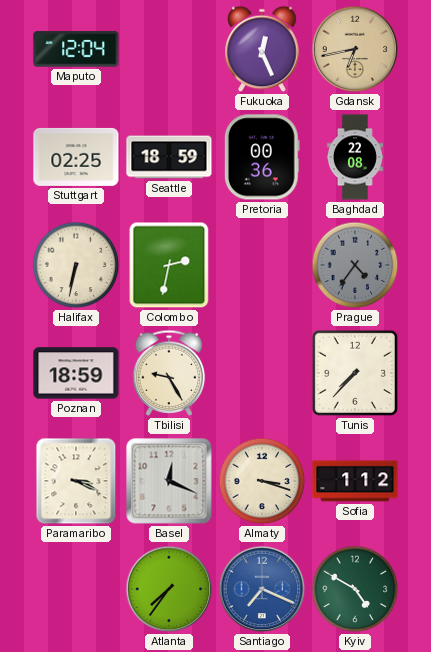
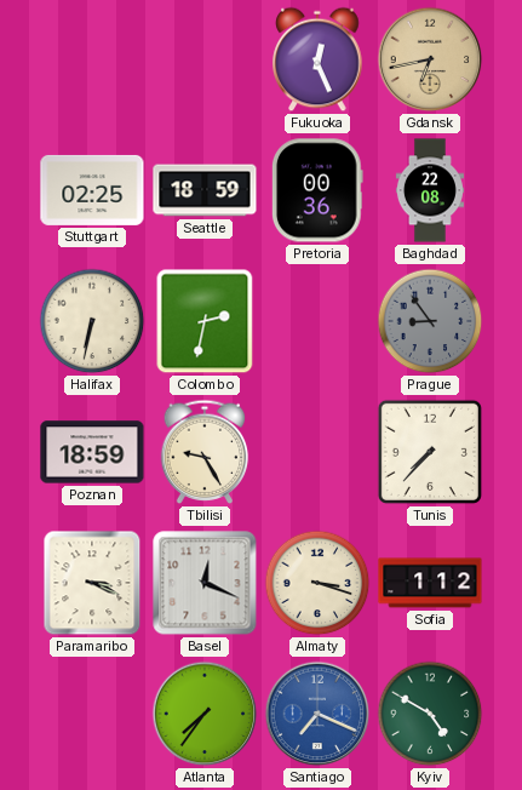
Maputo: 12:04 -> none
Prague: 4:36 -> 8:54
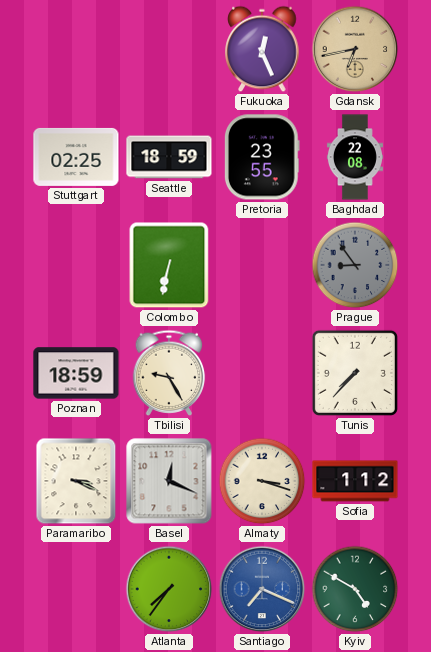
Pretoria: 00:36 -> 23:55
Halifax: 6:32 -> none
Colombo: 2:32 -> 6:32
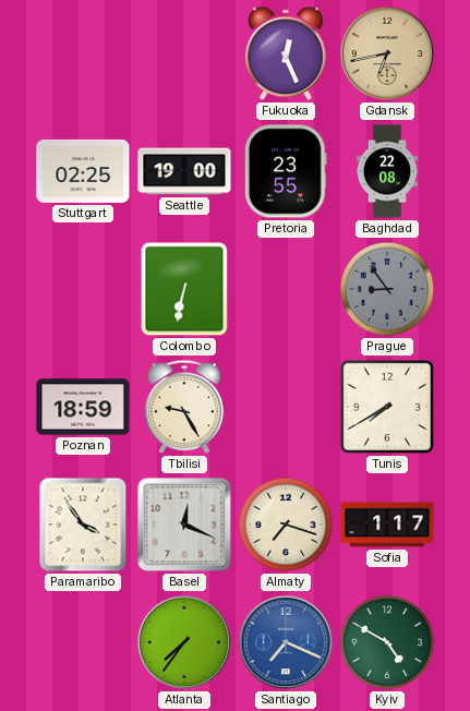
Seattle: 18:59 -> 19:00
Tunis: 7:37 -> 7:40
Paramaribo: 3:19 -> 3:54
Almaty: 3:18 -> 7:18
Sofia: 1:12 -> 1:17
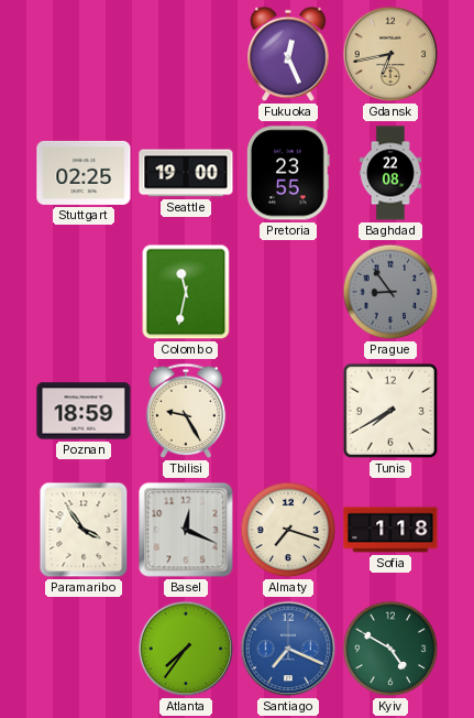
Colombo: 6:32 -> 11:32
Sofia: 1:17 -> 1:18
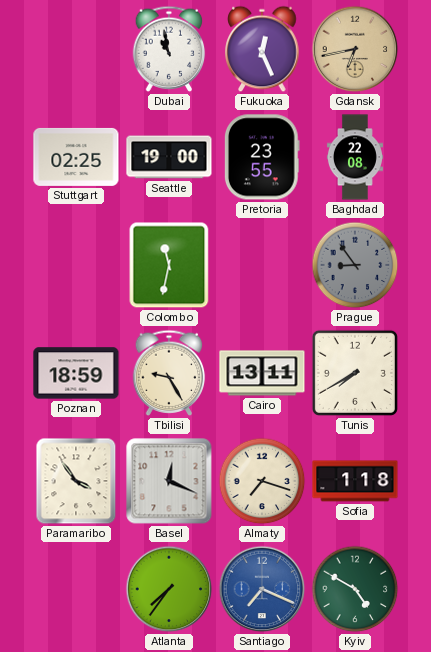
Dubai: none -> 10:58
Cairo: none -> 13:11
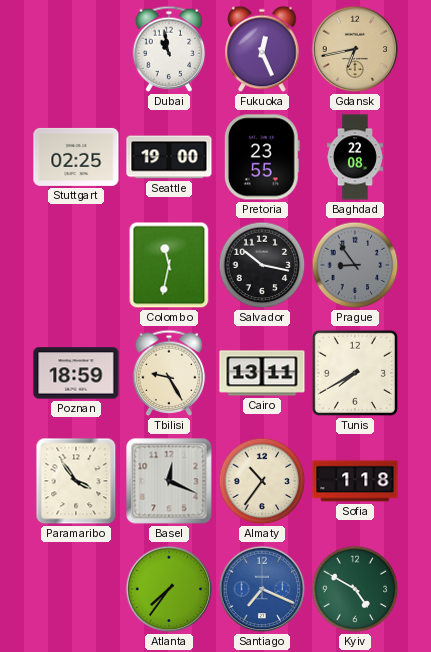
Salvador: none -> 10:17
Almaty: 7:18 -> 10:36
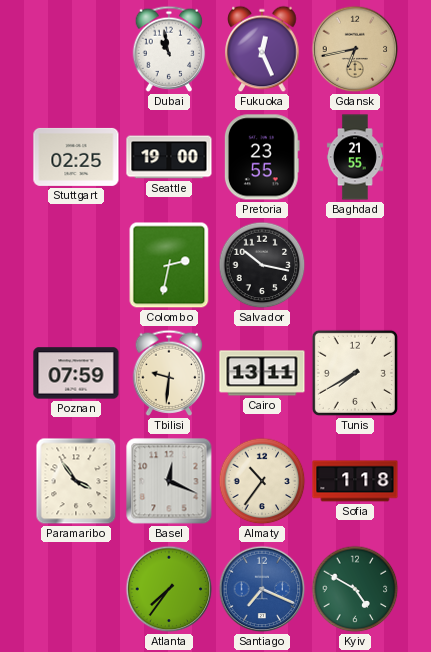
Baghdad: 22:08 -> 21:55
Colombo: 11:32 -> 2:32
Prague: 8:54 -> none
Poznan: 18:59 -> 07:59
Tbilisi: 9:25 -> 9:31
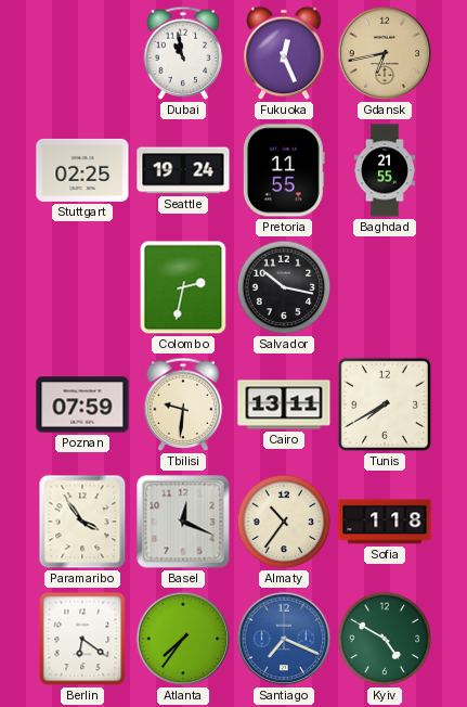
Seattle: 19:00 -> 19:24
Pretoria: 23:55 -> 11:55
Berlin: none -> 6:21
